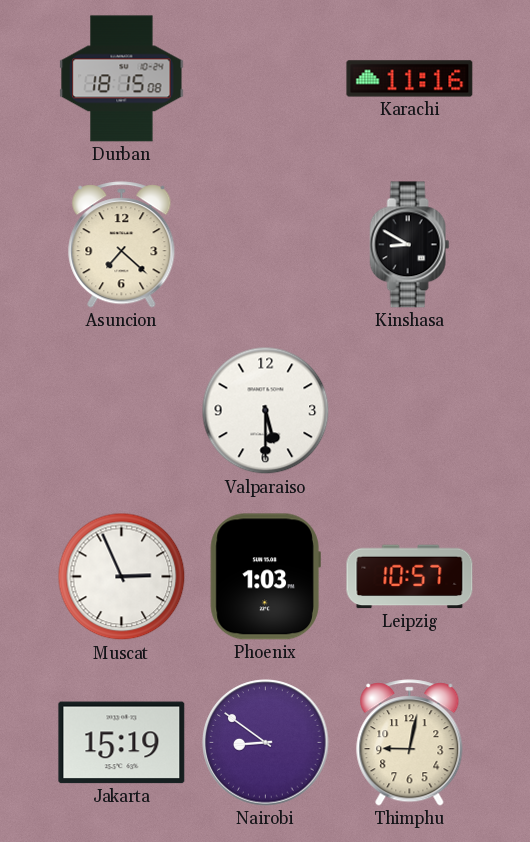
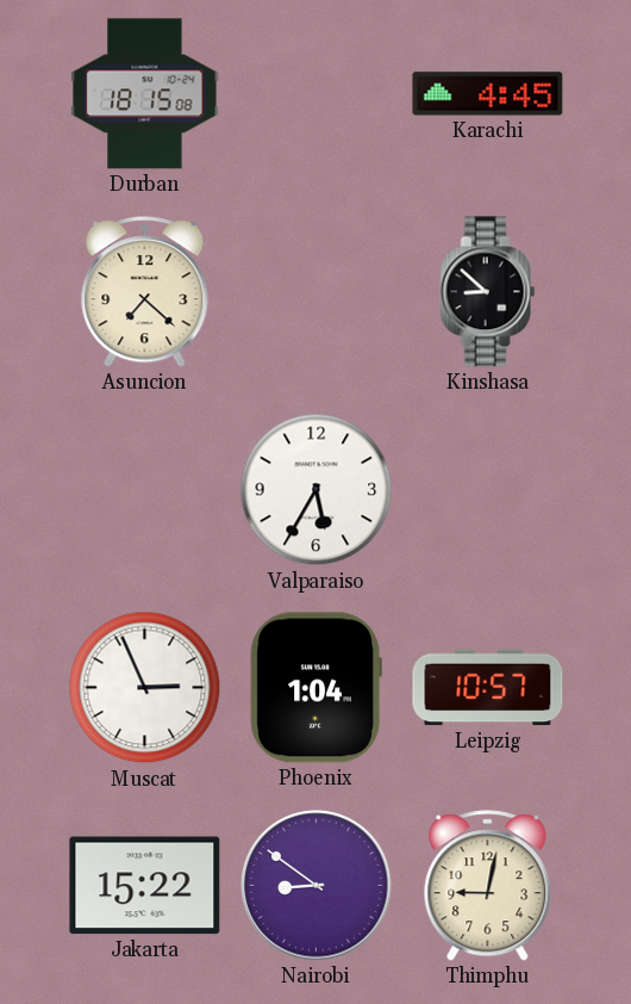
Karachi: 11:16 -> 4:45
Kinshasa: 8:50 -> 8:52
Valparaiso: 5:30 -> 5:35
Phoenix: 1:03 -> 1:04
Jakarta: 15:19 -> 15:22
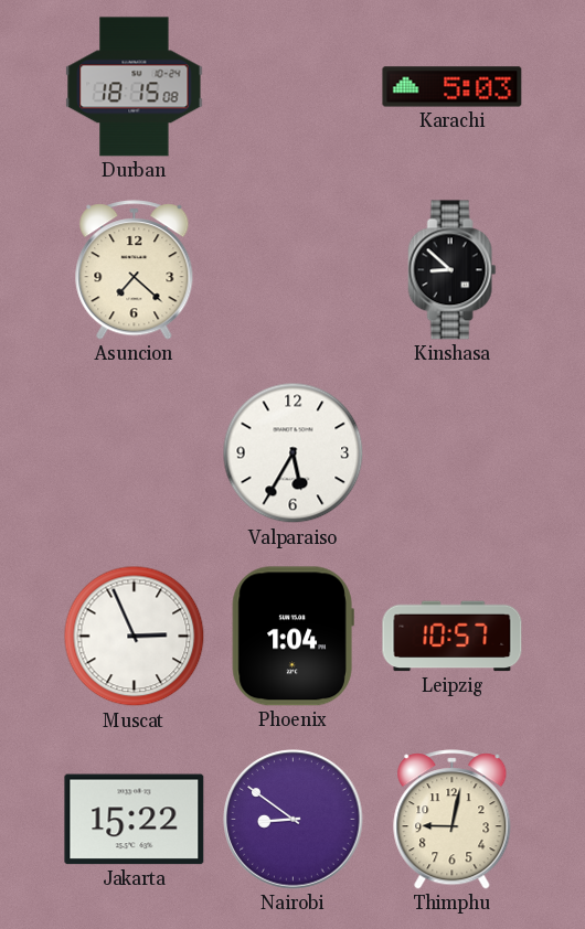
Karachi: 4:45 -> 5:03
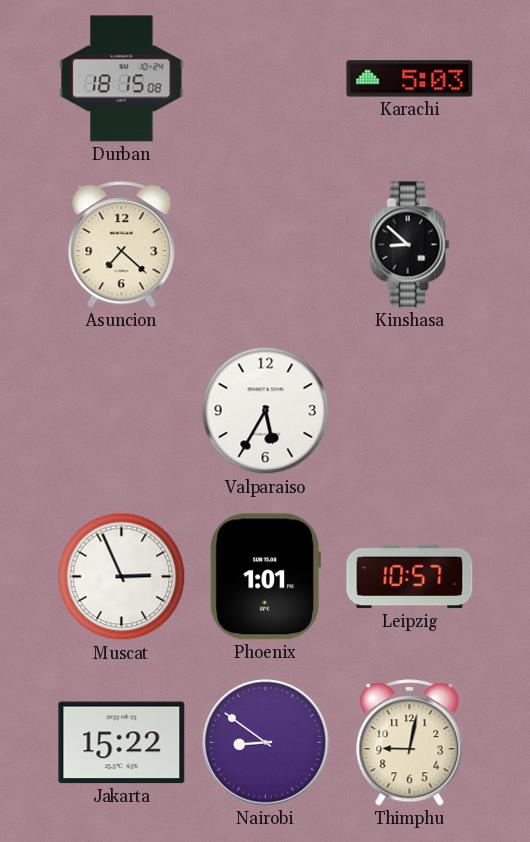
Phoenix: 1:04 -> 1:01
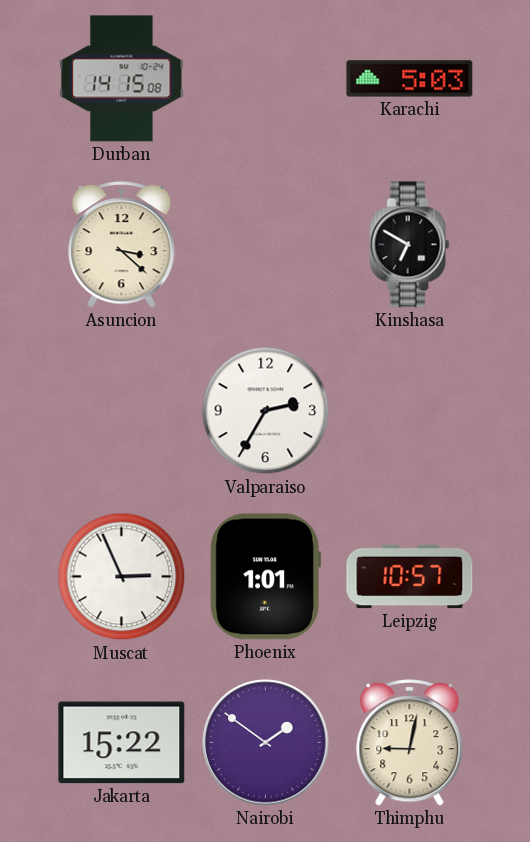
Durban: 18:15 -> 14:15
Asuncion: 7:22 -> 3:22
Kinshasa: 8:52 -> 6:50
Valparaiso: 5:35 -> 2:35
Nairobi: 8:51 -> 1:51
